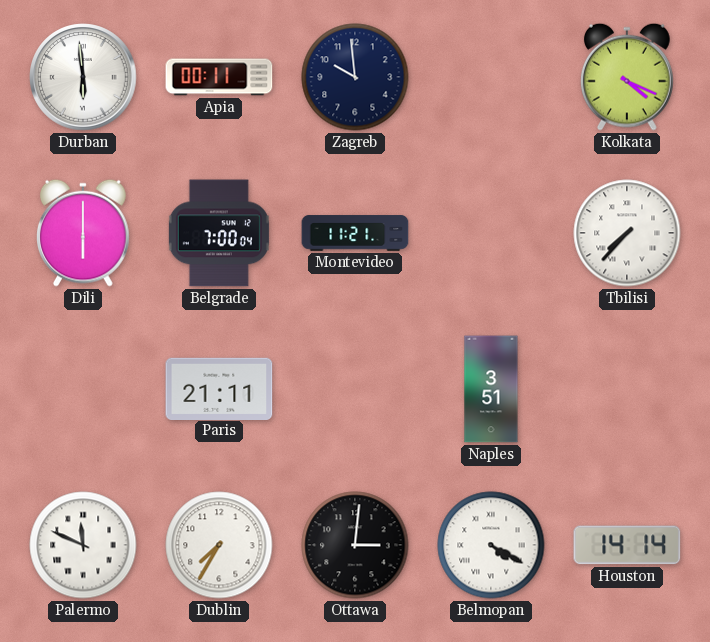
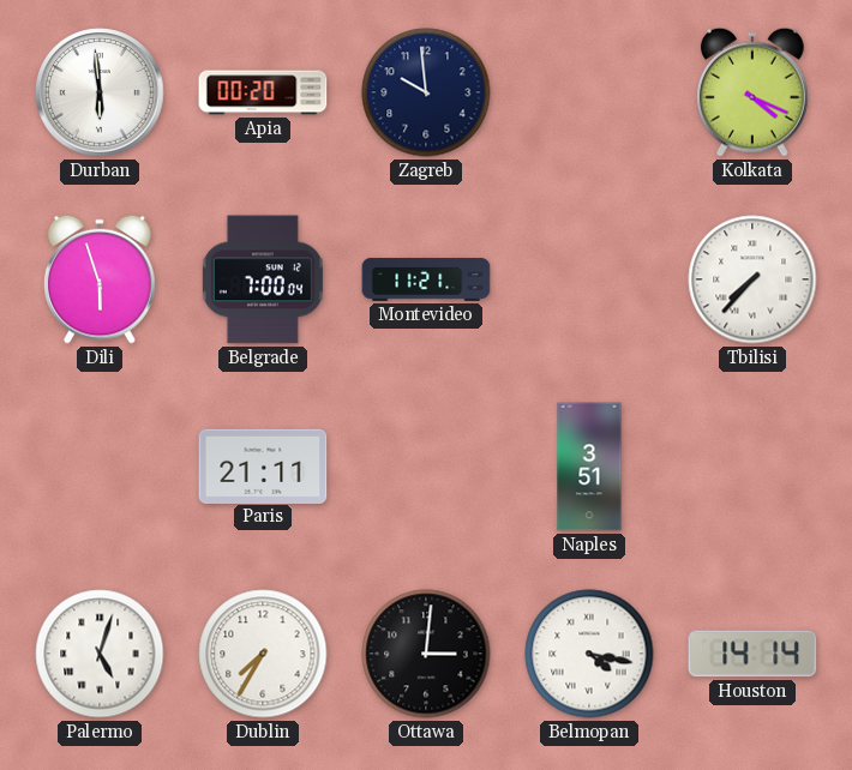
Apia: 00:11 -> 00:20
Dili: 6:00 -> 5:57
Palermo: 11:49 -> 5:03
Belmopan: 4:20 -> 4:17
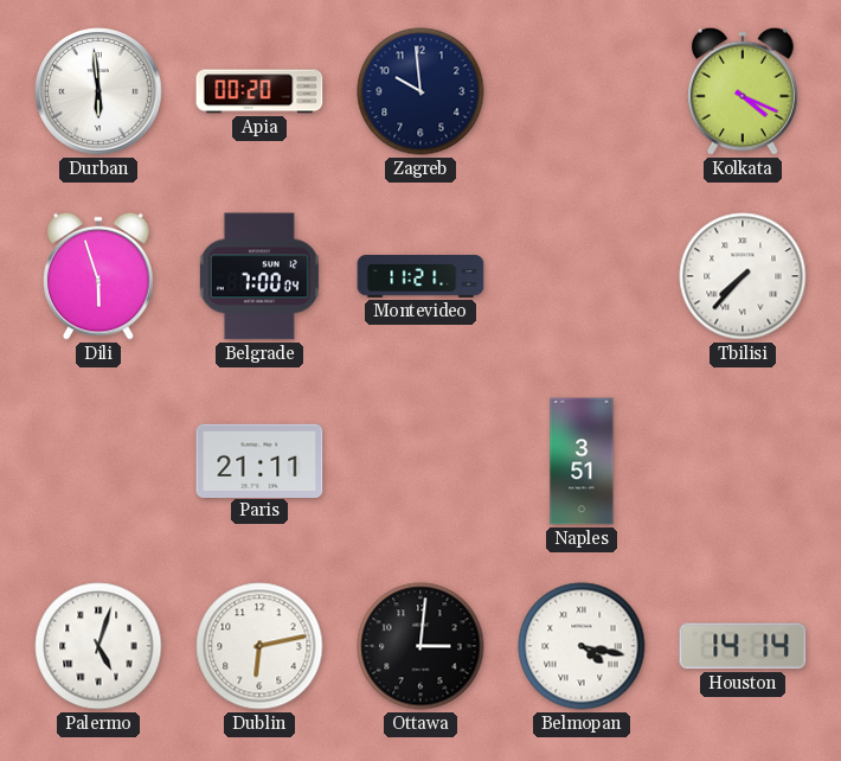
Dublin: 7:35 -> 6:13
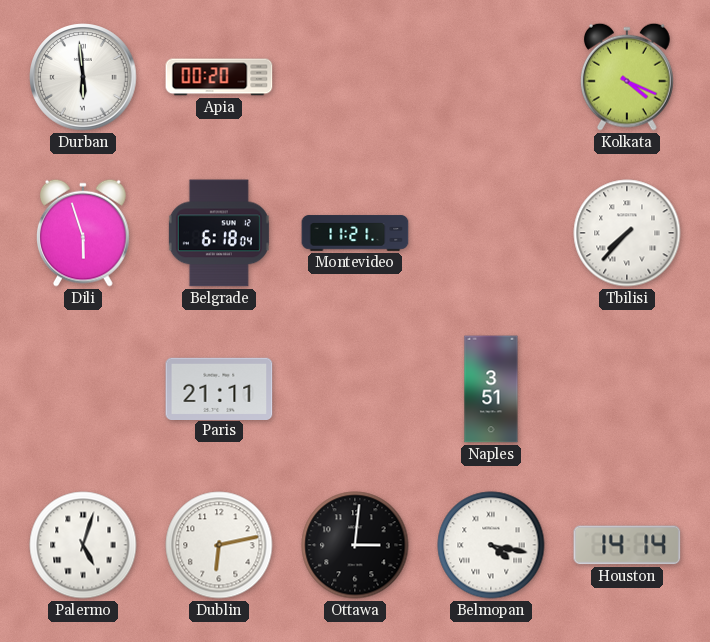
Zagreb: 9:59 -> none
Belgrade: 7:00 -> 6:18
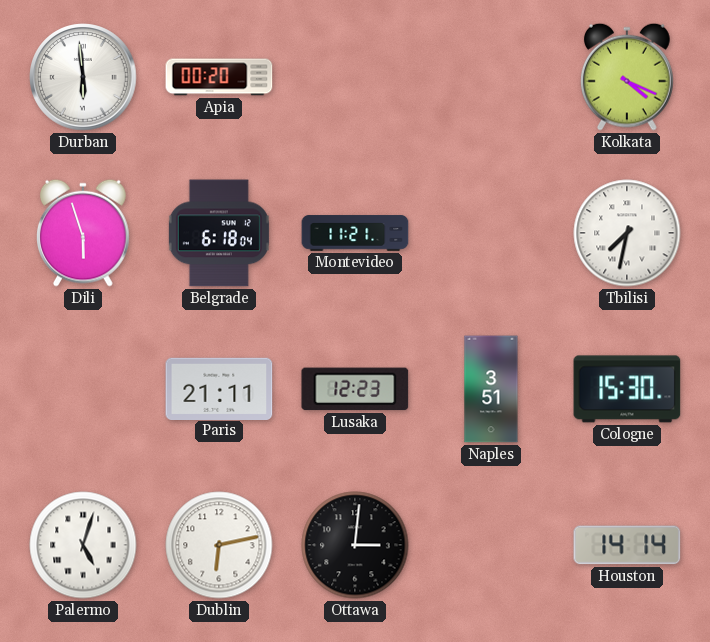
Tbilisi: 7:37 -> 7:32
Lusaka: none -> 12:23
Cologne: none -> 15:30
Belmopan: 4:17 -> none
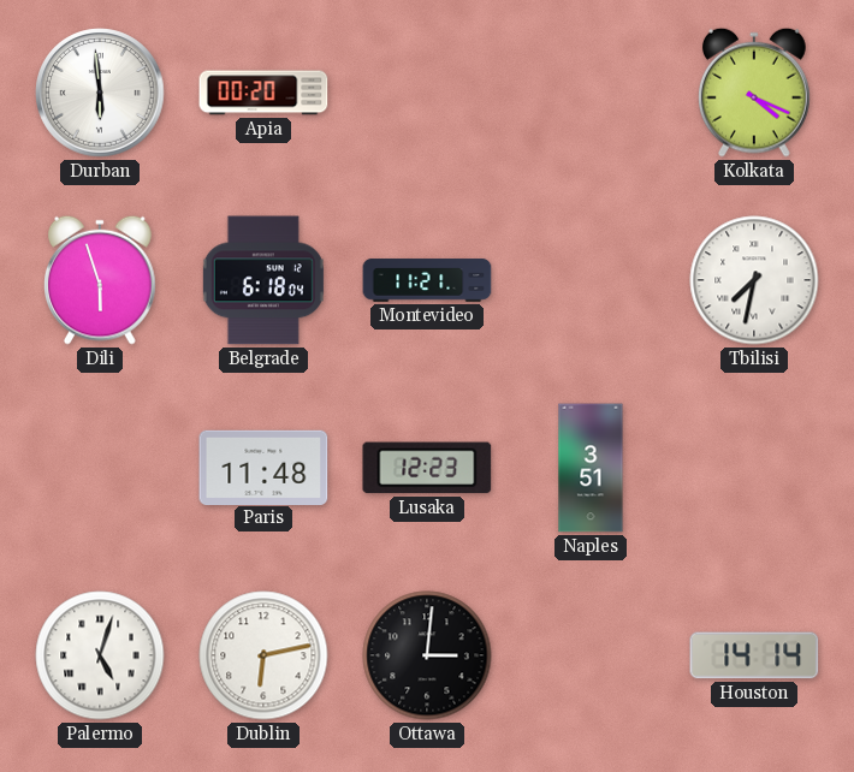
Paris: 21:11 -> 11:48
Cologne: 15:30 -> none
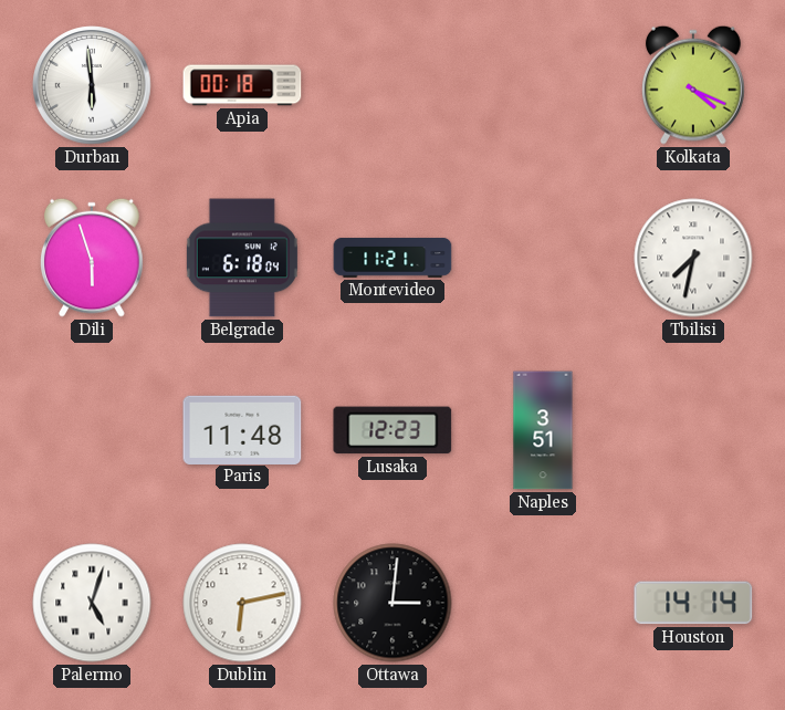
Apia: 00:20 -> 00:18
